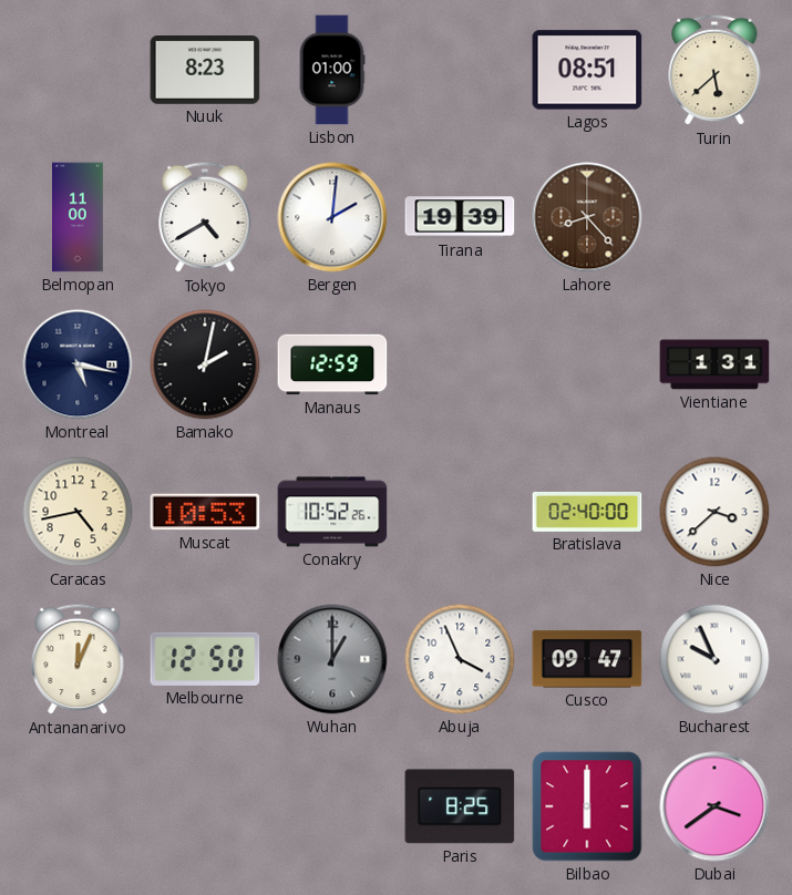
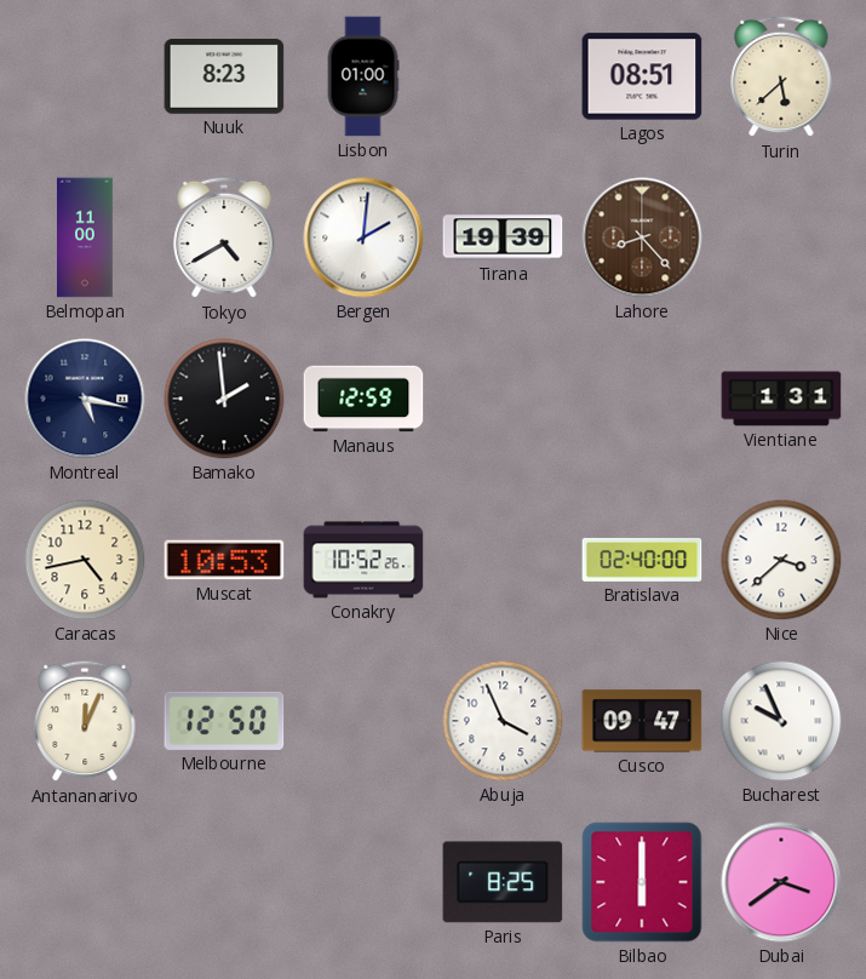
Bamako: 2:02 -> 1:59
Wuhan: 1:00 -> none
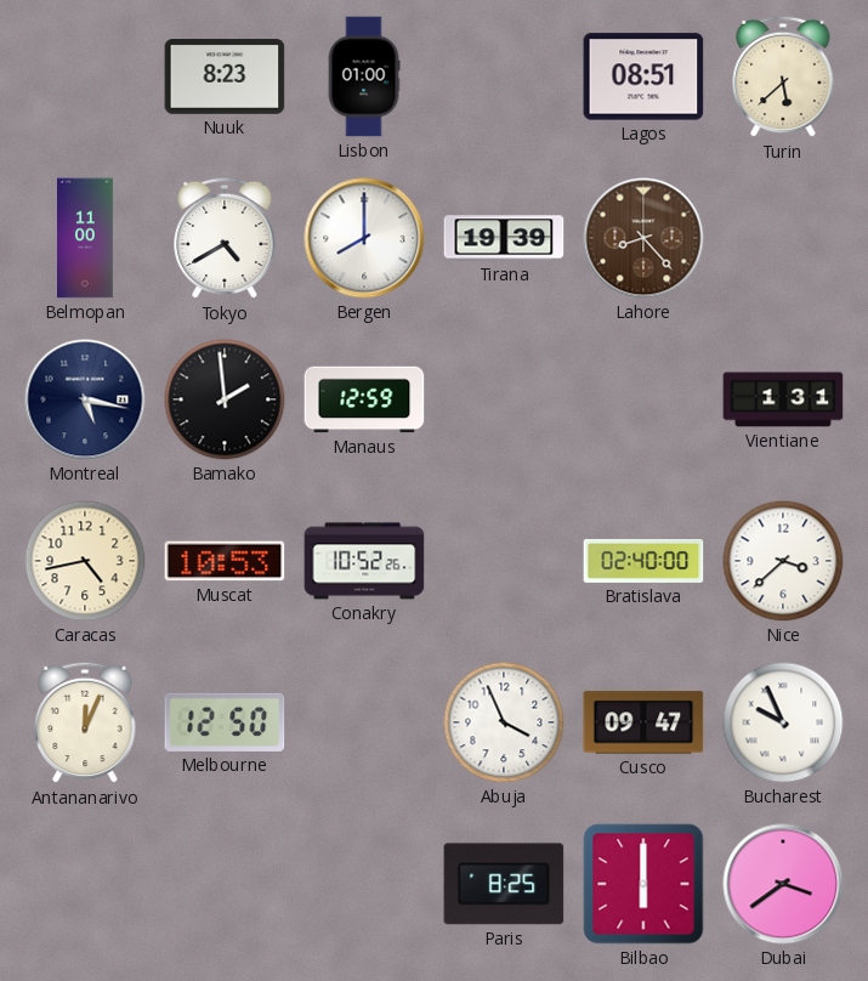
Bergen: 2:01 -> 8:00
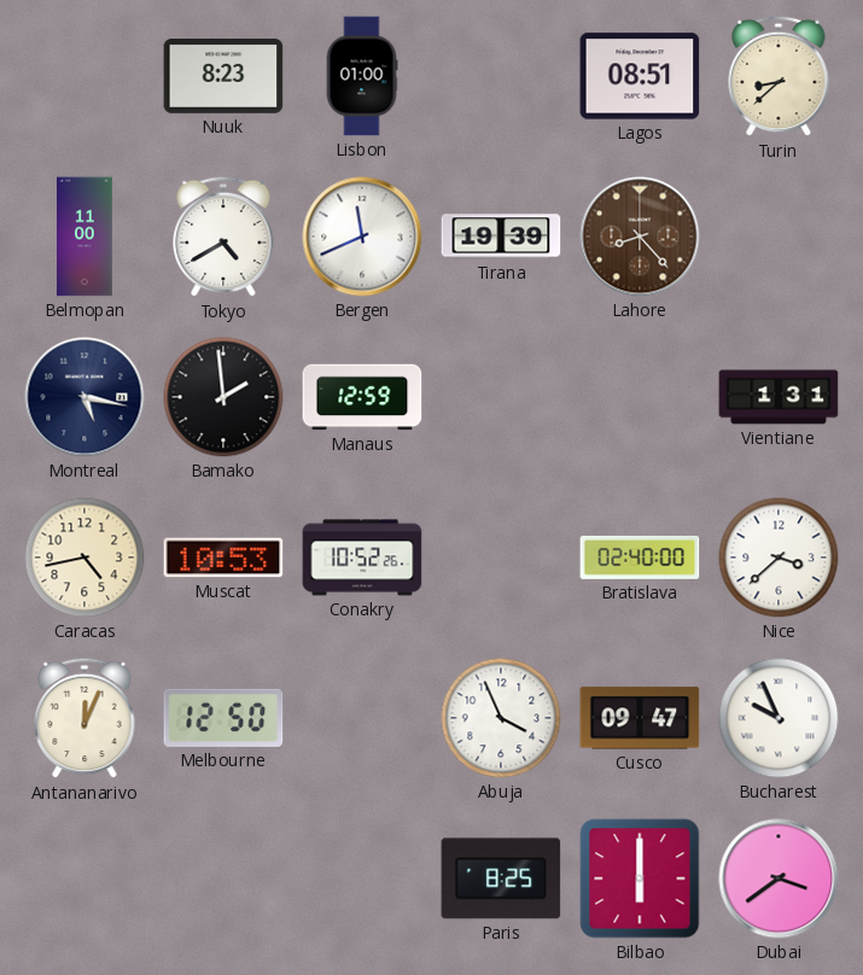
Turin: 5:38 -> 8:38
Bergen: 8:00 -> 11:41
